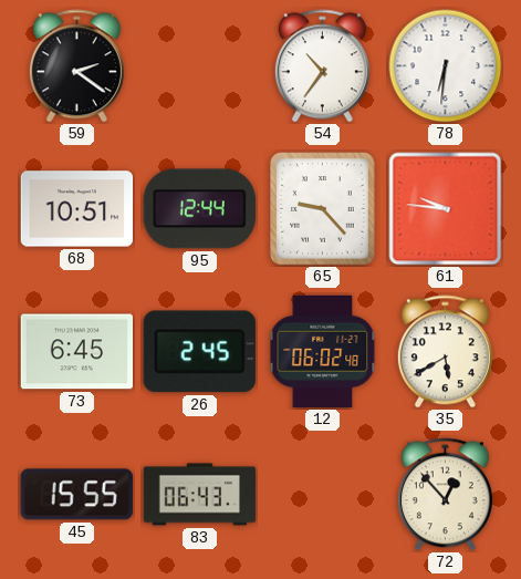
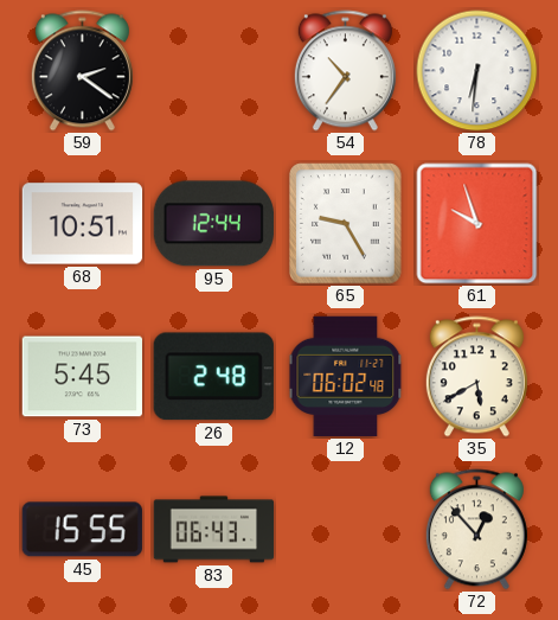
65: 9:23 -> 9:25
61: 9:46 -> 9:57
73: 6:45 -> 5:45
26: 2:45 -> 2:48
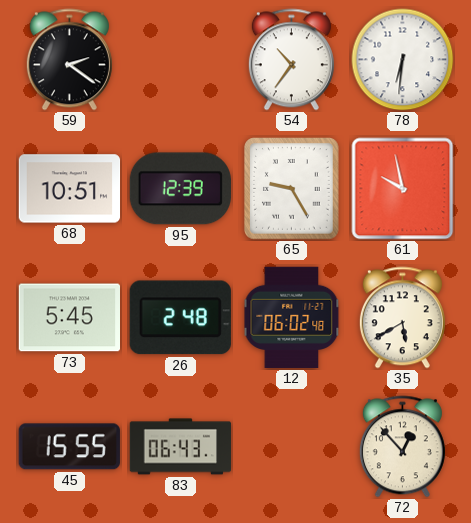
95: 12:44 -> 12:39
61: 9:57 -> 9:58
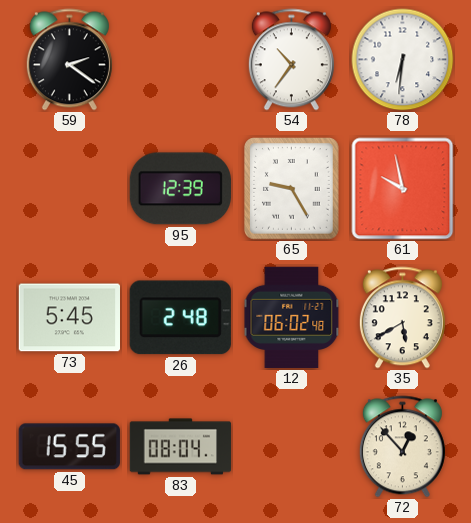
68: 10:51 -> none
83: 06:43 -> 08:04
